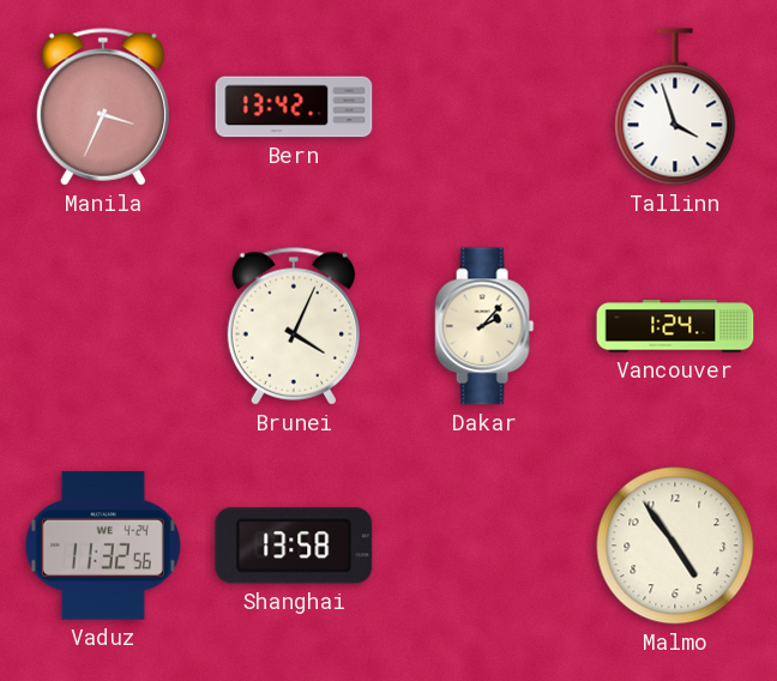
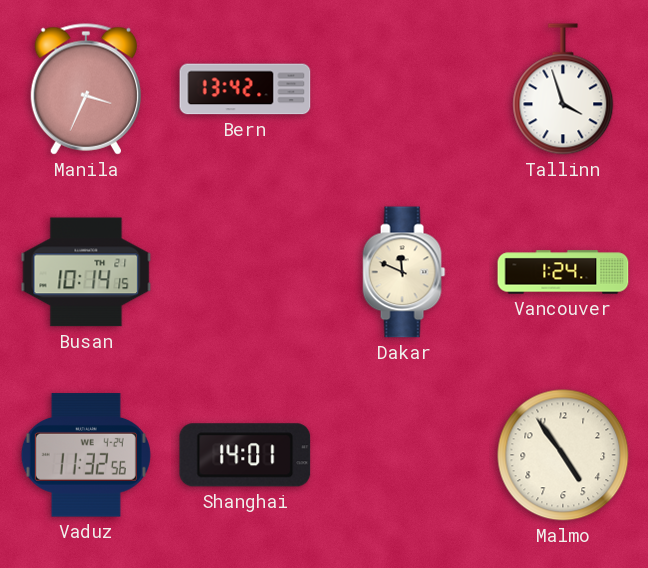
Busan: none -> 10:14
Brunei: 4:04 -> none
Dakar: 2:07 -> 11:49
Shanghai: 13:58 -> 14:01
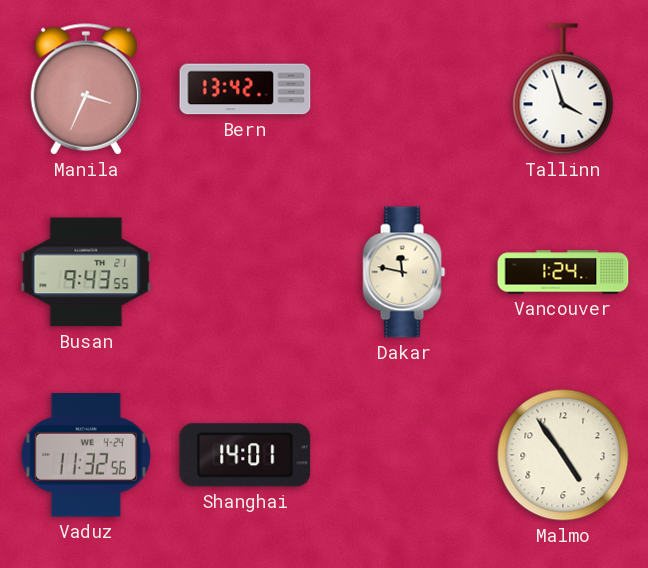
Busan: 10:14 -> 9:43
Dakar: 11:49 -> 11:47
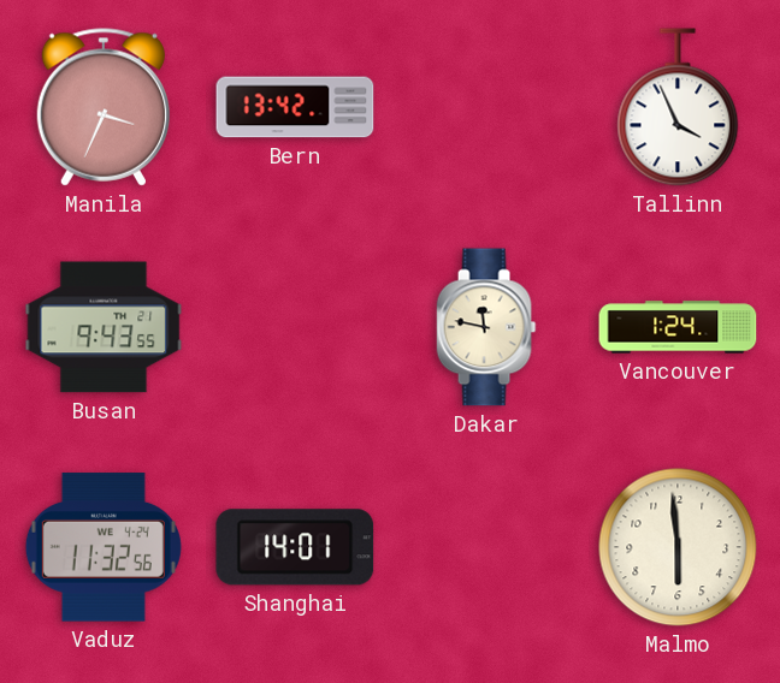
Tallinn: 3:57 -> 3:56
Malmo: 4:54 -> 5:59
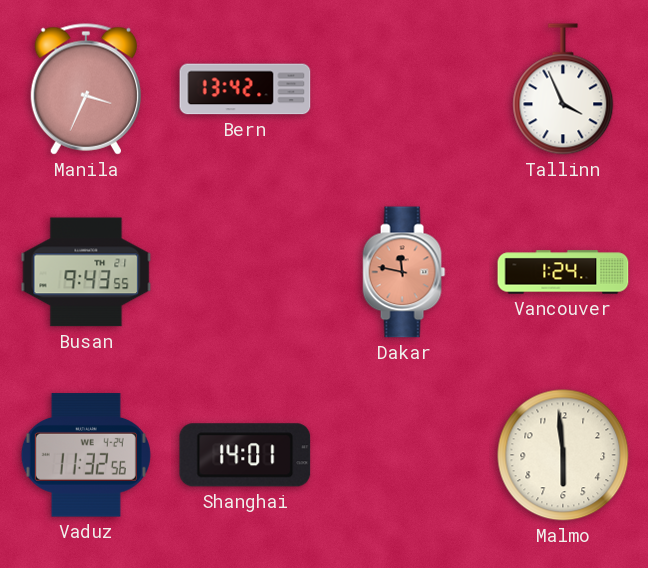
Dakar dial: cream -> salmon
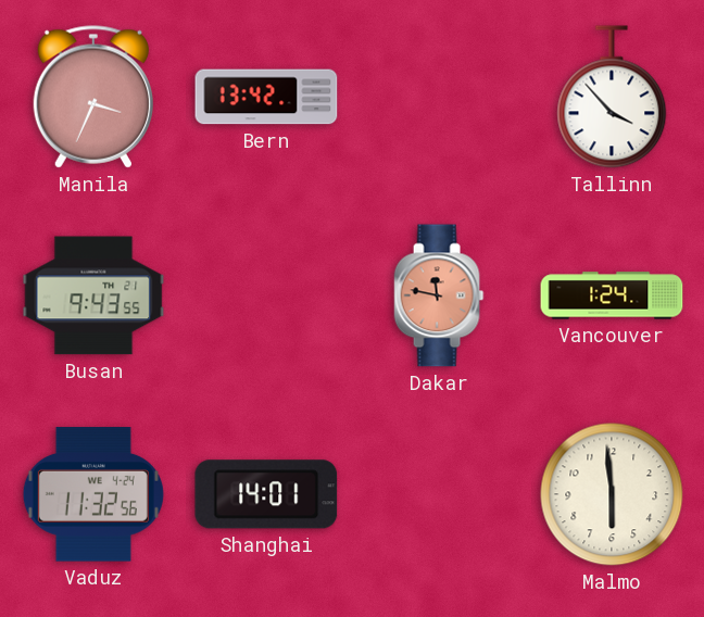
Tallinn: 3:56 -> 3:53
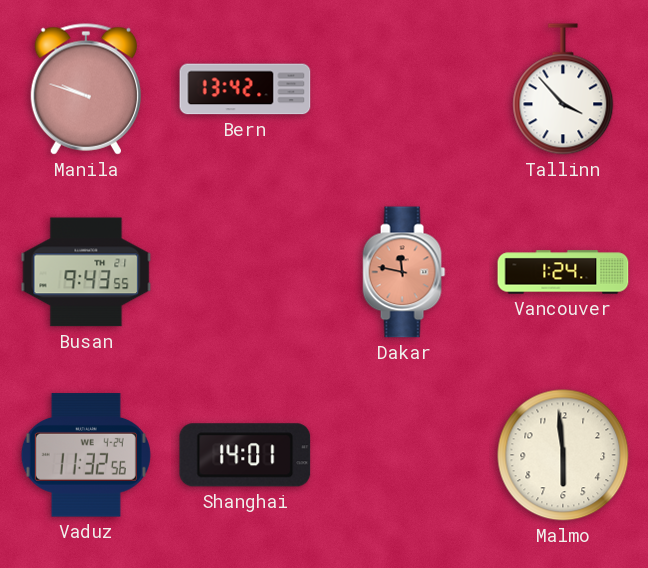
Manila: 3:34 -> 9:48
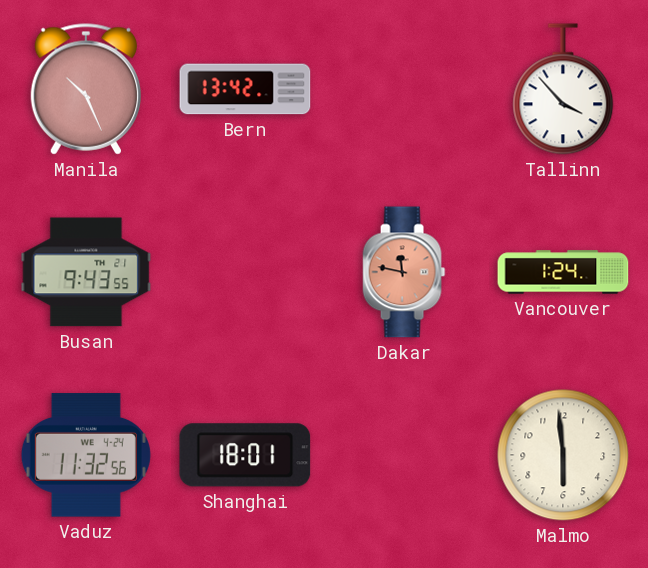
Manila: 9:48 -> 10:26
Shanghai: 14:01 -> 18:01
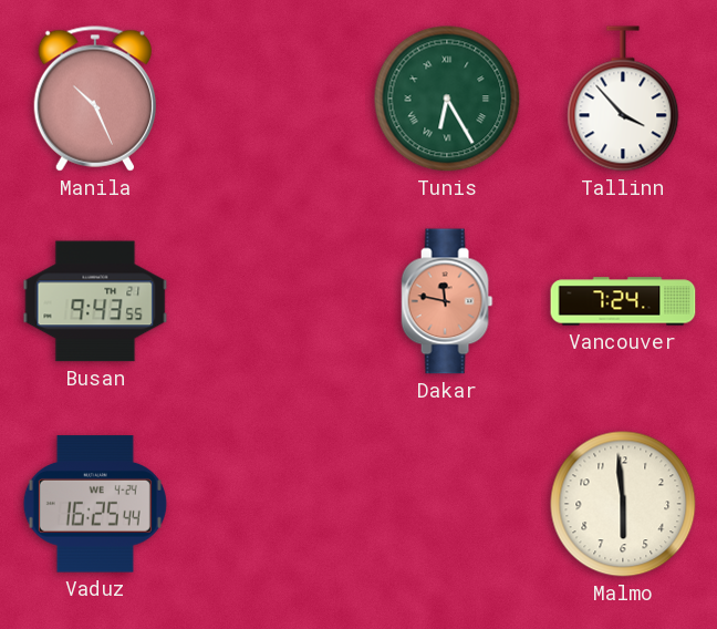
Bern: 13:42 -> none
Tunis: none -> 6:25
Vancouver: 1:24 -> 7:24
Vaduz: 11:32 -> 16:25
Shanghai: 18:01 -> none
